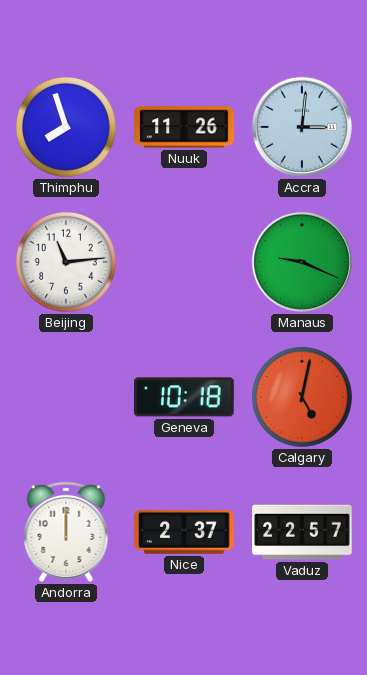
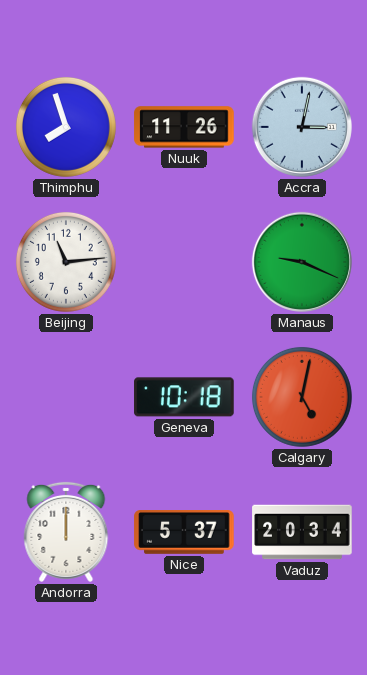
Accra: 3:01 -> 3:02
Nice: 2:37 -> 5:37
Vaduz: 22:57 -> 20:34
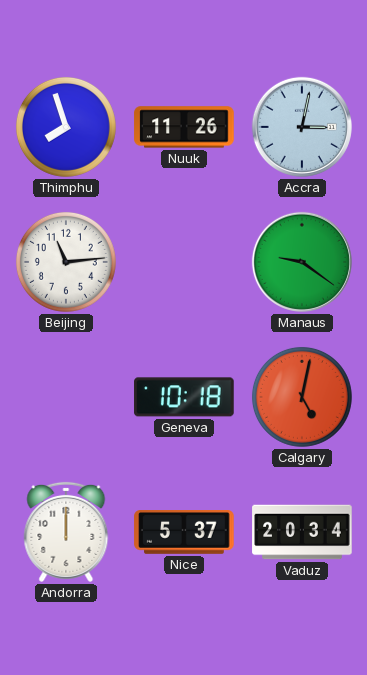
Manaus: 9:19 -> 9:21
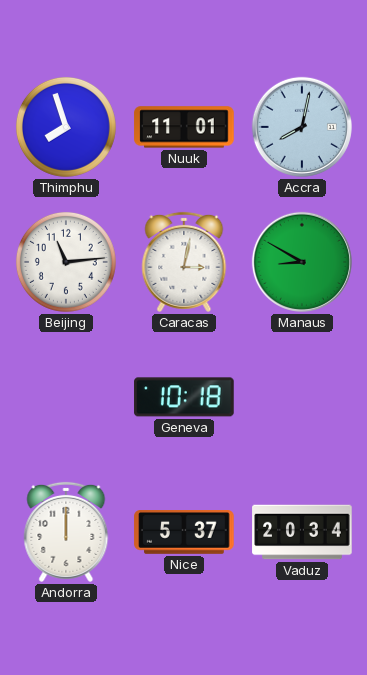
Nuuk: 11:26 -> 11:01
Accra: 3:02 -> 8:02
Caracas: none -> 3:02
Manaus: 9:21 -> 8:50
Calgary: 5:02 -> none
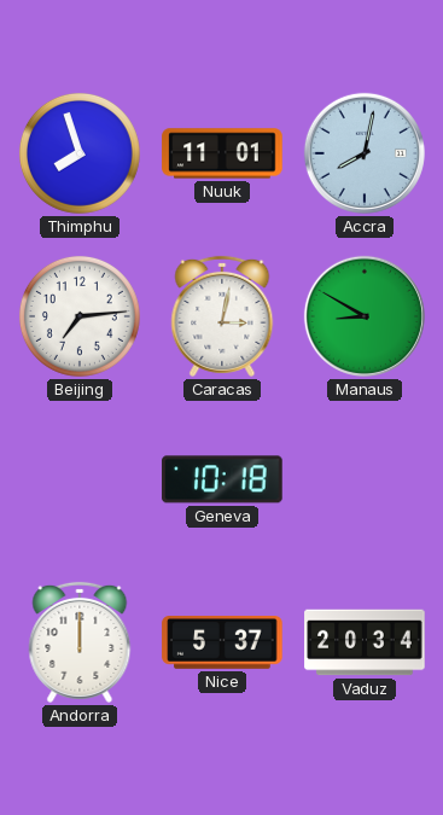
Beijing: 11:14 -> 7:14
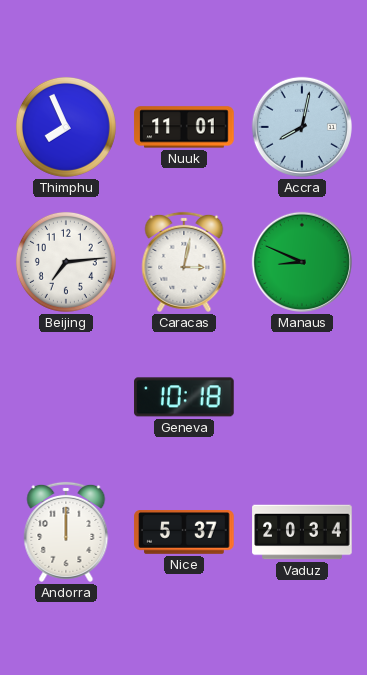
Thimphu: 7:57 -> 7:56
Manaus: 8:50 -> 8:49
